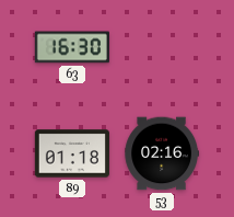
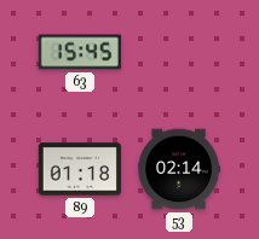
63: 16:30 -> 15:45
53: 02:16 -> 02:14
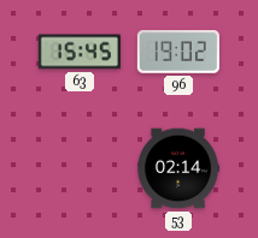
96: none -> 19:02
89: 01:18 -> none
